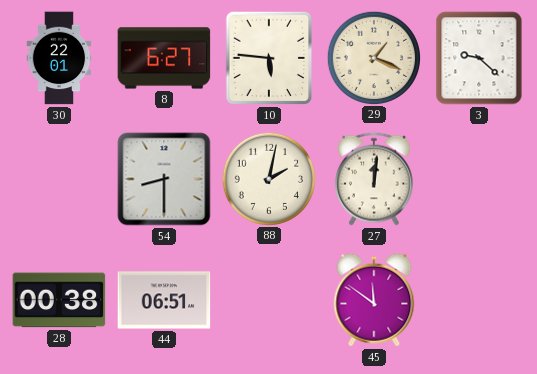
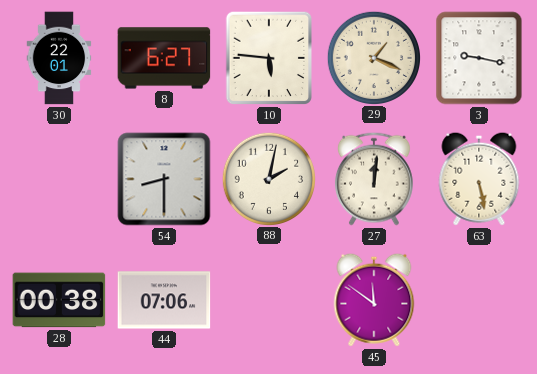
3: 9:22 -> 9:17
63: none -> 5:28
44: 06:51 -> 07:06
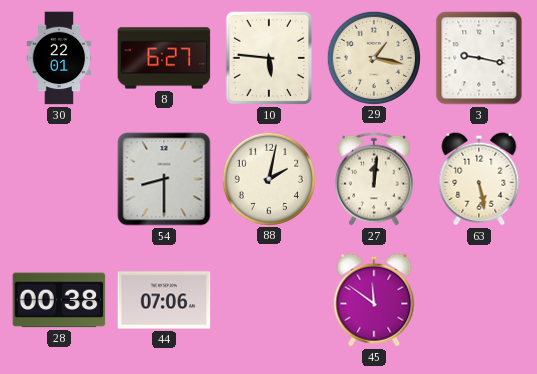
29: 1:19 -> 1:17
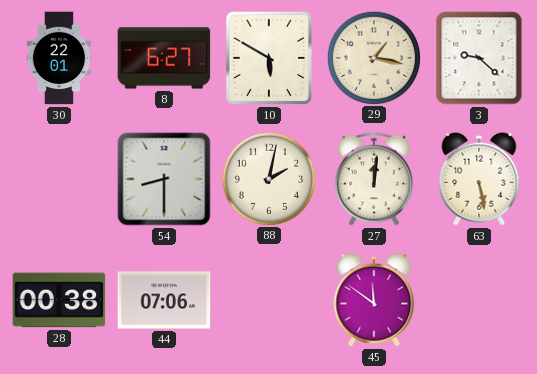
10: 5:46 -> 5:50
3: 9:17 -> 9:22
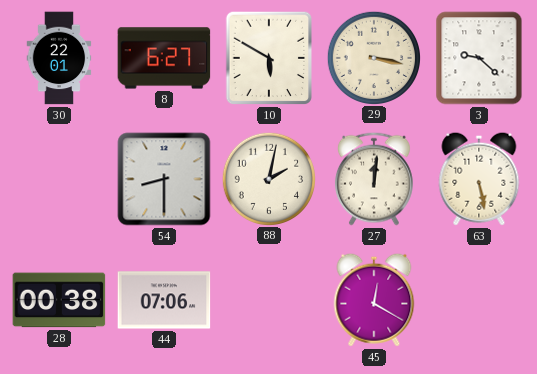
29: 1:17 -> 3:17
45: 11:51 -> 12:20
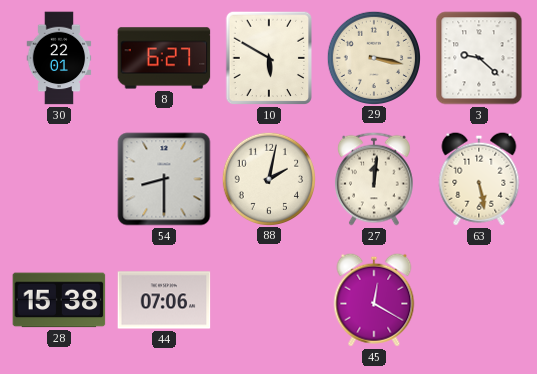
28: 00:38 -> 15:38
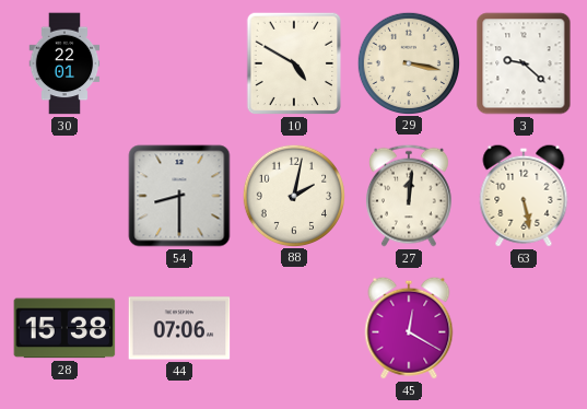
8: 6:27 -> none
10: 5:50 -> 4:50
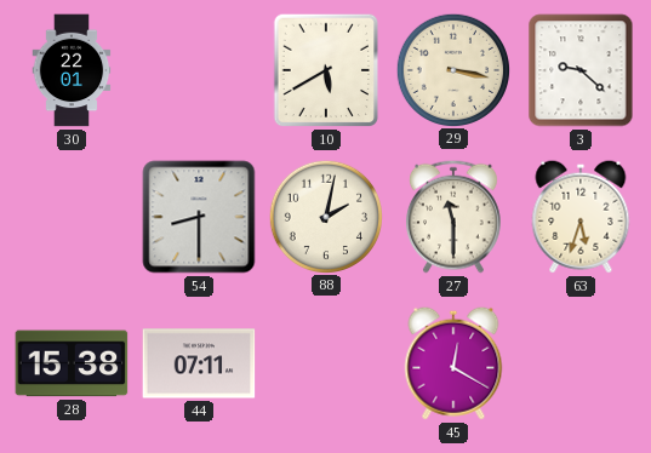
10: 4:50 -> 5:40
27: 12:01 -> 11:30
63: 5:28 -> 5:33
44: 07:06 -> 07:11
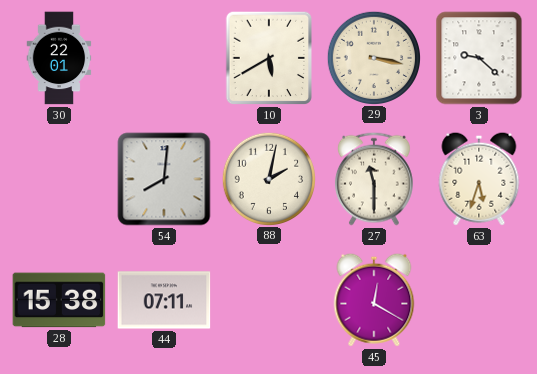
54: 8:30 -> 8:01
